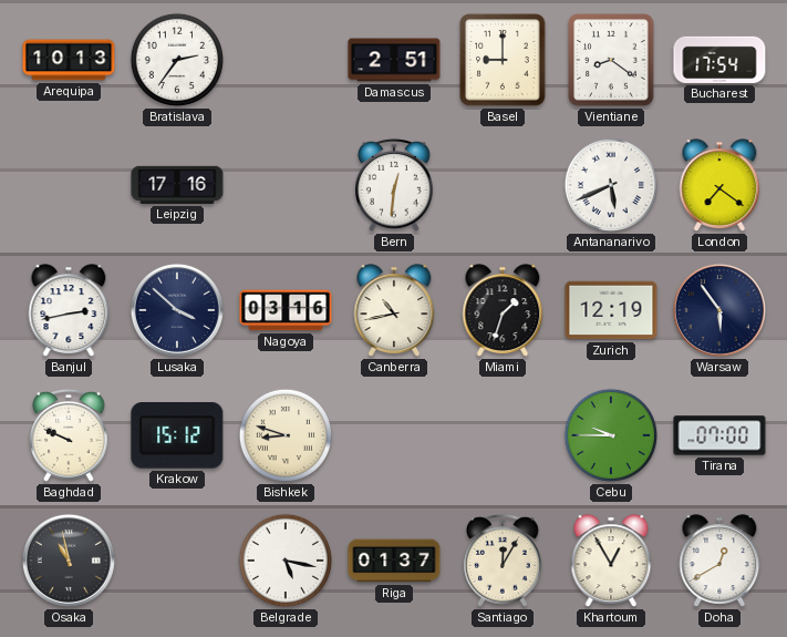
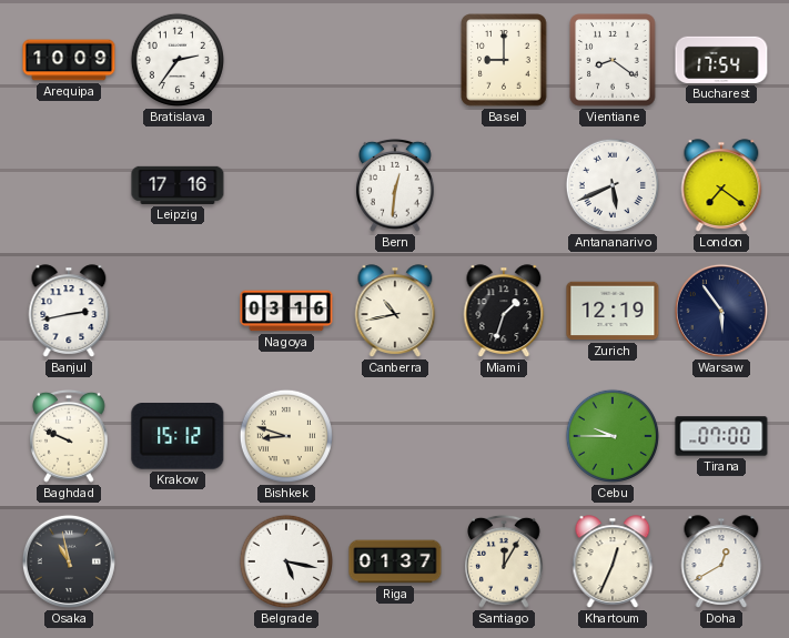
Arequipa: 10:13 -> 10:09
Damascus: 2:51 -> none
Lusaka: 3:52 -> none
Khartoum: 12:55 -> 12:34
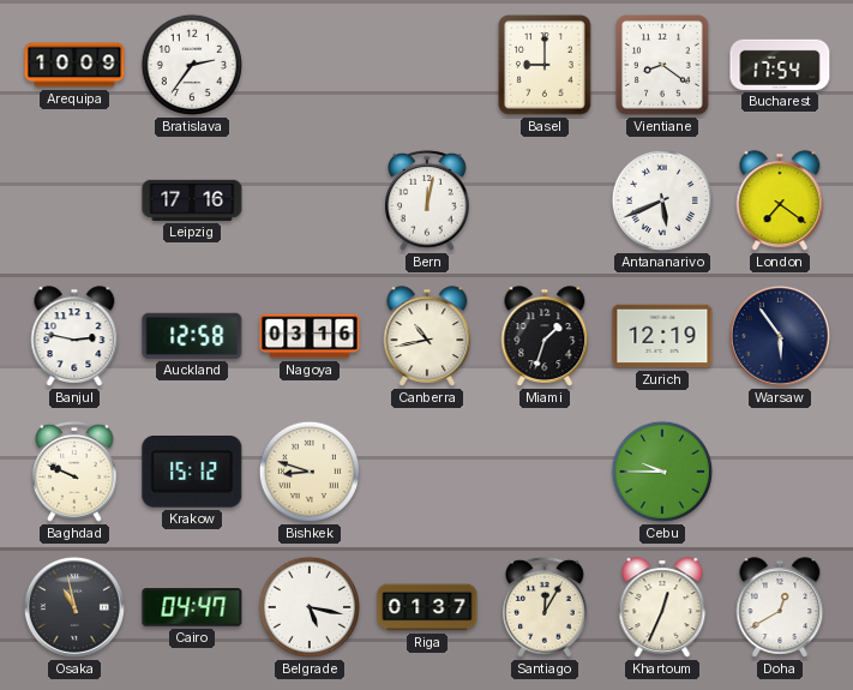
Bern: 12:31 -> 12:02
Banjul: 2:43 -> 2:47
Auckland: none -> 12:58
Tirana: 07:00 -> none
Cairo: none -> 04:47
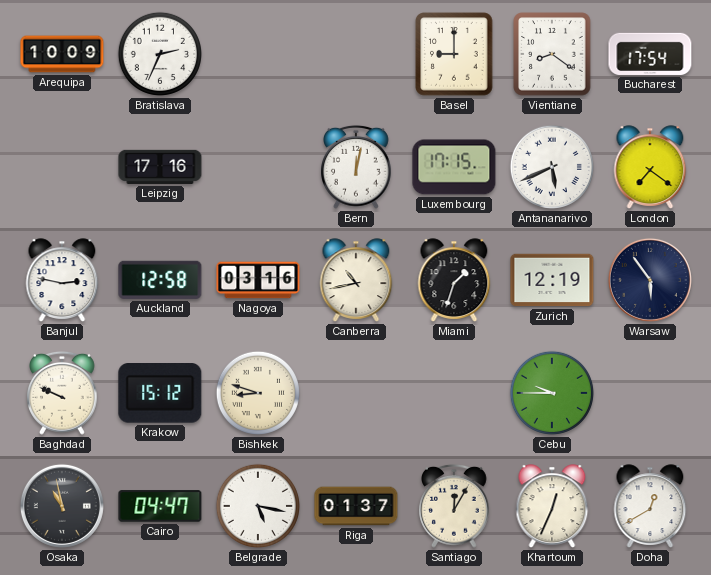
Bratislava: 2:36 -> 2:34
Luxembourg: none -> 17:15
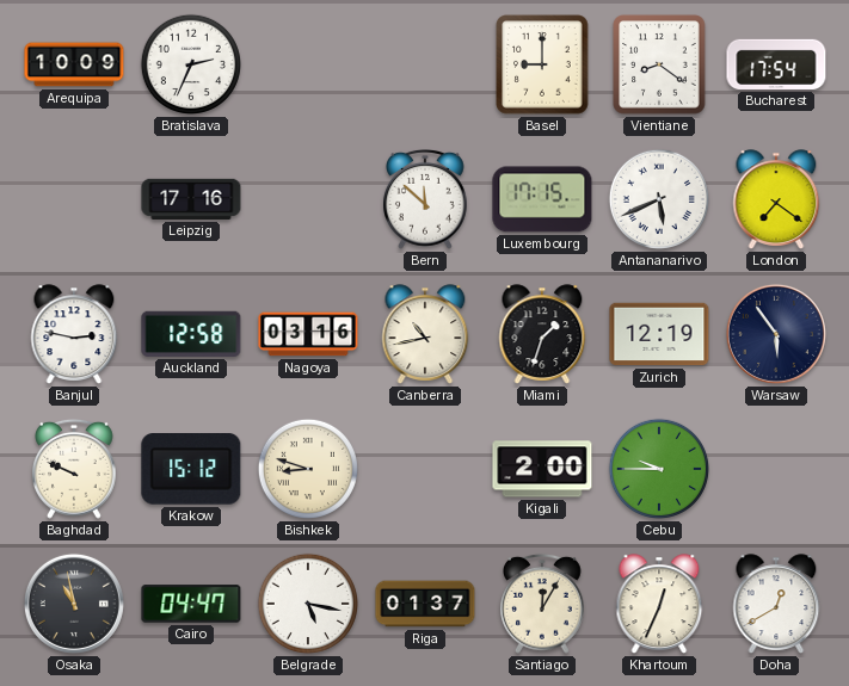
Bern: 12:02 -> 11:52
Kigali: none -> 2:00
